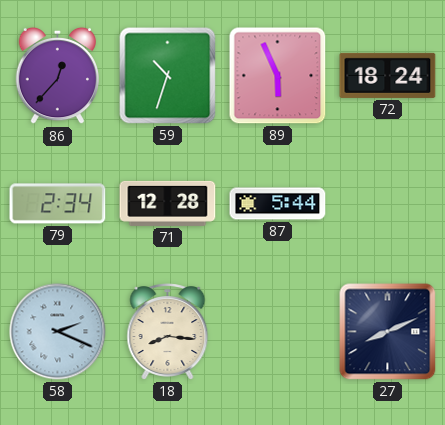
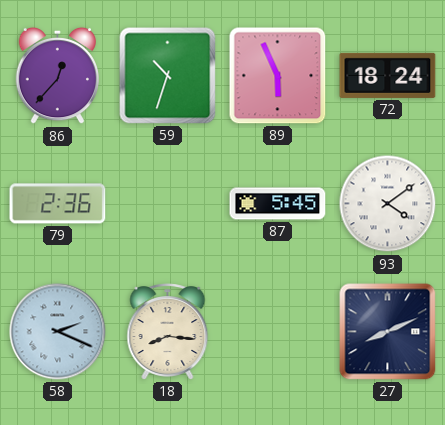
79: 2:34 -> 2:36
71: 12:28 -> none
87: 5:44 -> 5:45
93: none -> 4:09
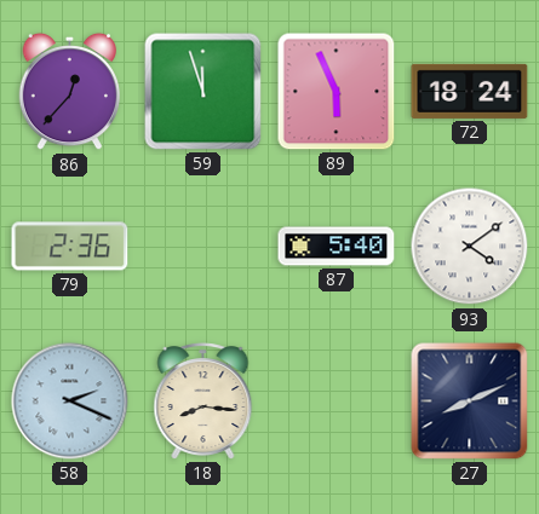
59: 10:33 -> 11:57
87: 5:45 -> 5:40
